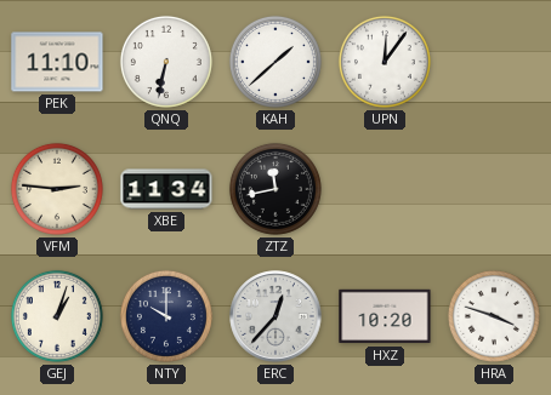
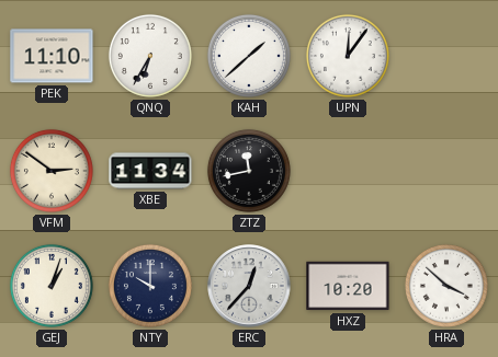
QNQ: 6:32 -> 6:35
VFM: 2:46 -> 2:51
HRA: 3:48 -> 3:52
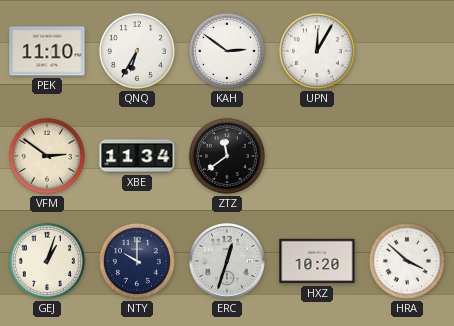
KAH: 1:38 -> 2:51
UPN: 12:06 -> 12:05
ZTZ: 11:43 -> 11:39
ERC: 12:37 -> 12:33
